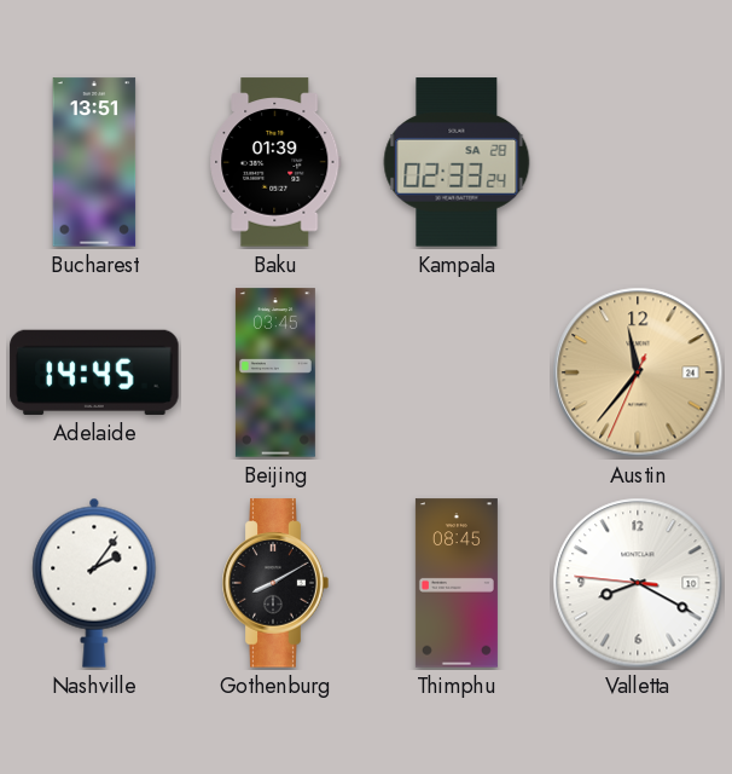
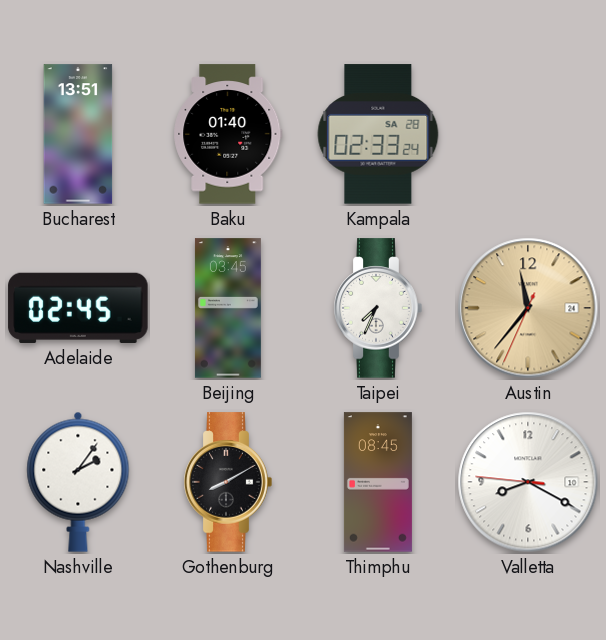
Baku: 01:39 -> 01:40
Adelaide: 14:45 -> 02:45
Taipei: none -> 7:34
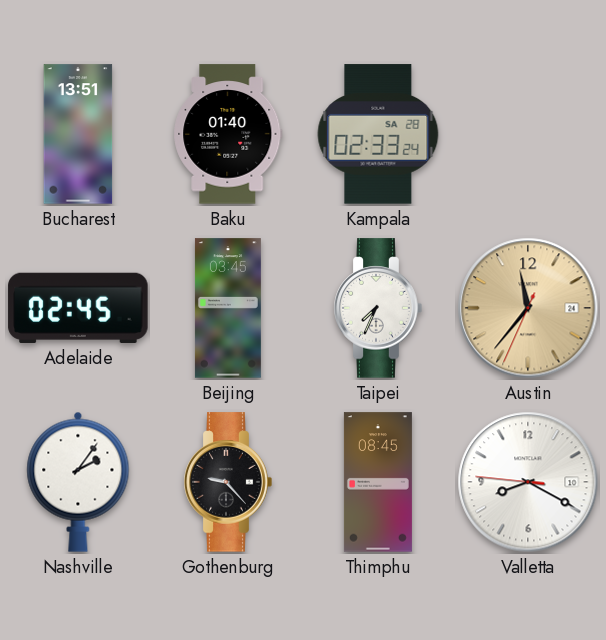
Gothenburg: 8:10 -> 9:23
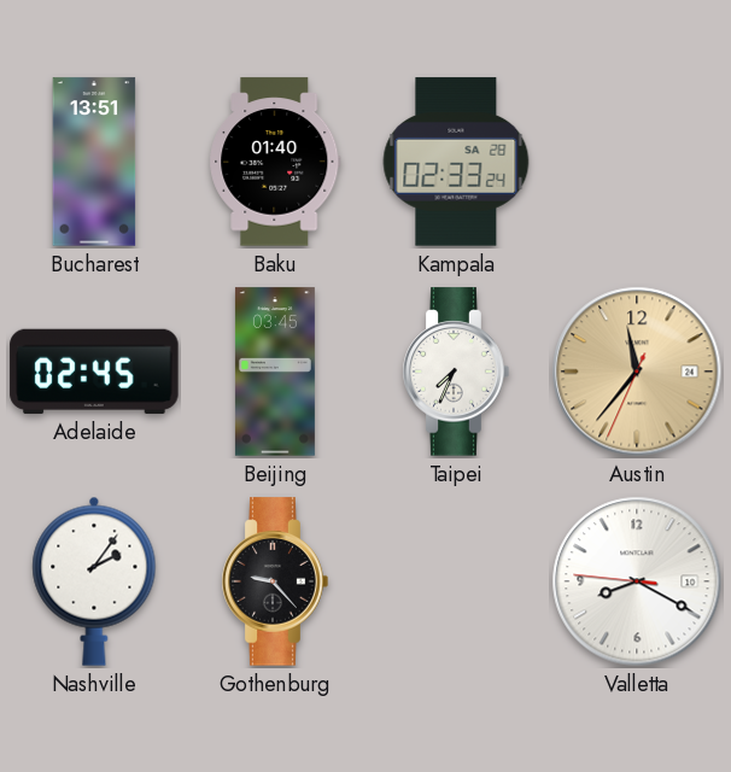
Thimphu: 08:45 -> none
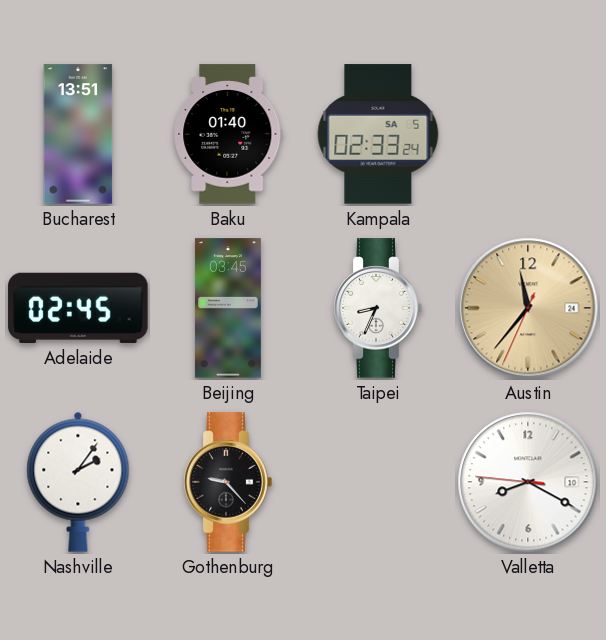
Kampala date: SA 28 -> SA 5
Taipei: 7:34 -> 8:34
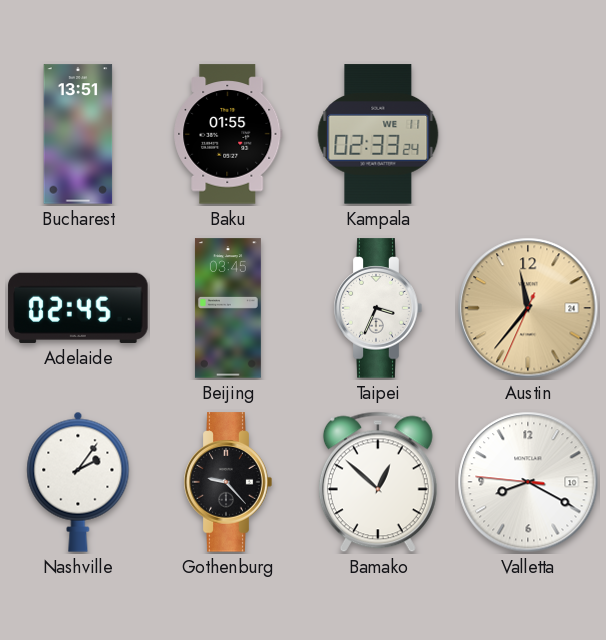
Baku: 01:40 -> 01:55
Kampala date: SA 5 -> WE 11
Taipei: 8:34 -> 3:34
Bamako: none -> 12:52
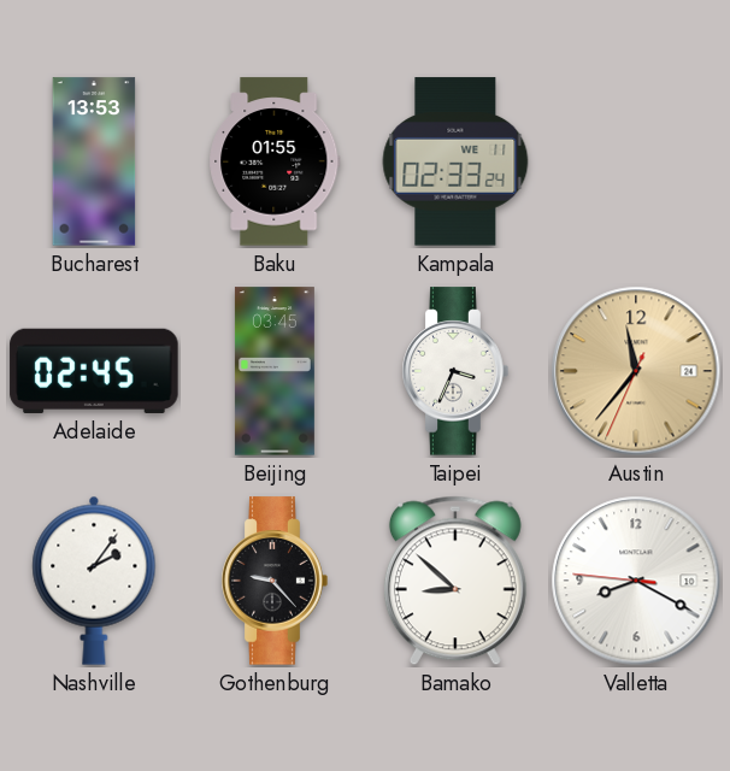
Bucharest: 13:51 -> 13:53
Bamako: 12:52 -> 8:52
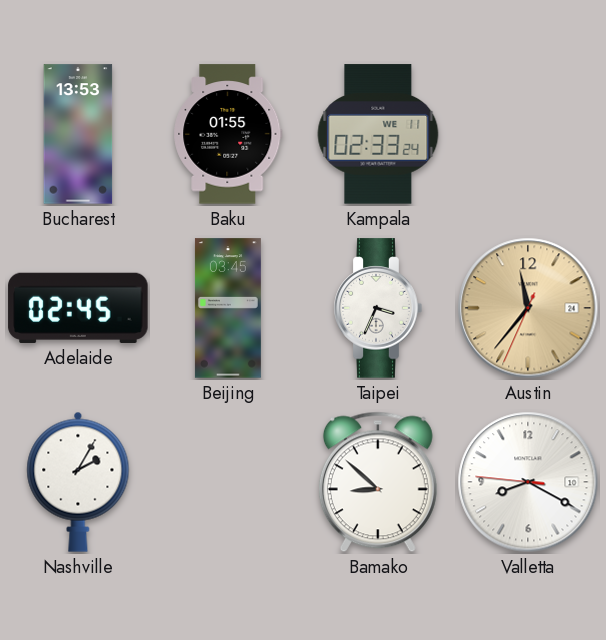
Nashville: 2:06 -> 2:05
Gothenburg: 9:23 -> none
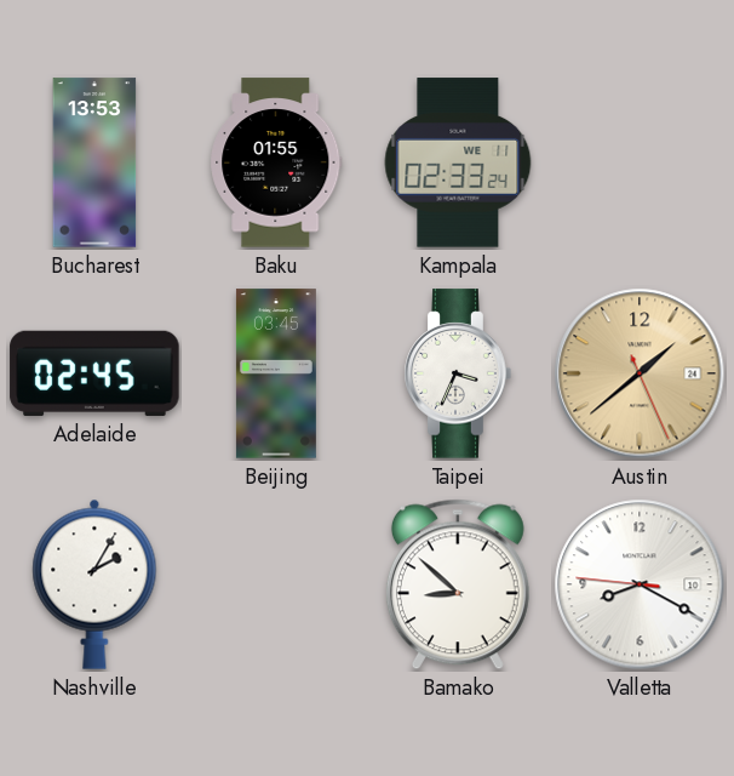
Austin: 11:36 -> 1:38
